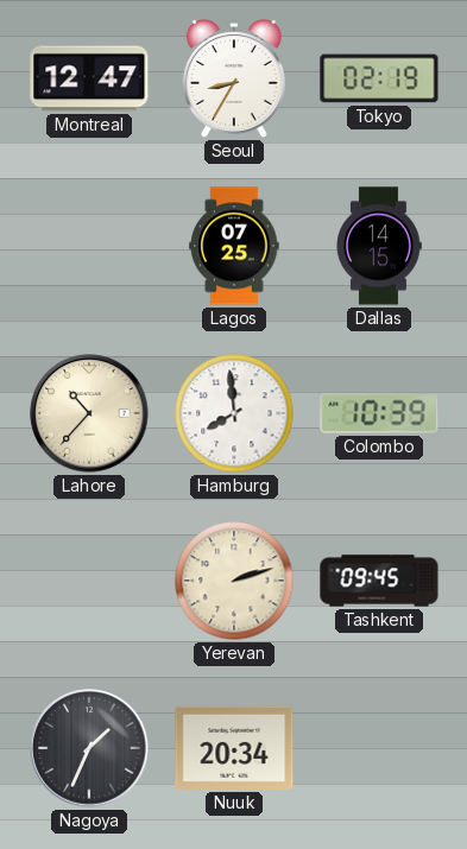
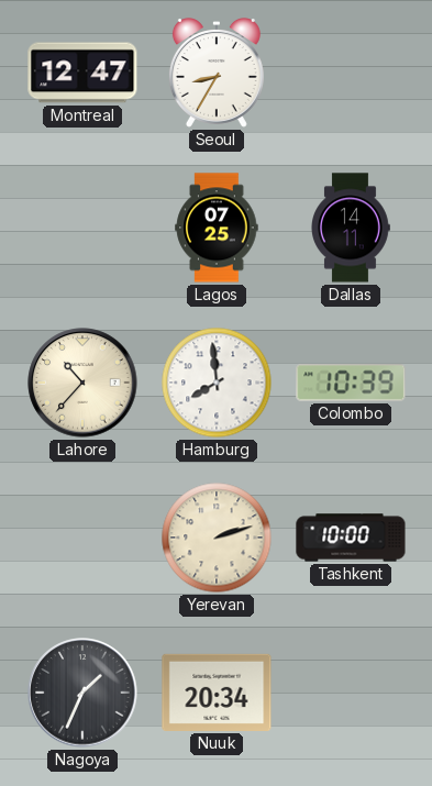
Tokyo: 02:19 -> none
Dallas: 14:15 -> 14:11
Tashkent: 09:45 -> 10:00
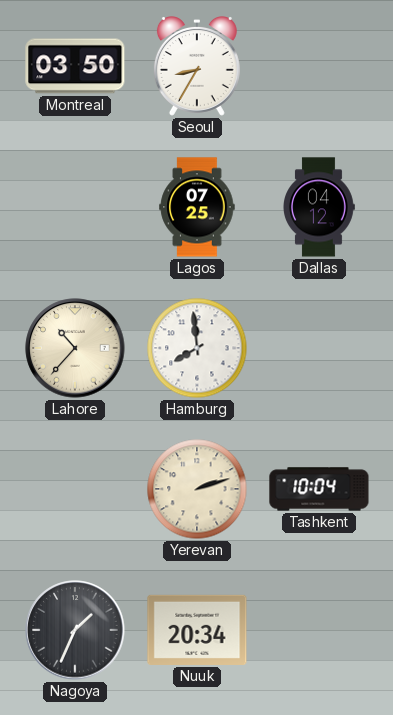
Montreal: 12:47 -> 03:50
Dallas: 14:11 -> 04:12
Colombo: 10:39 -> none
Tashkent: 10:00 -> 10:04
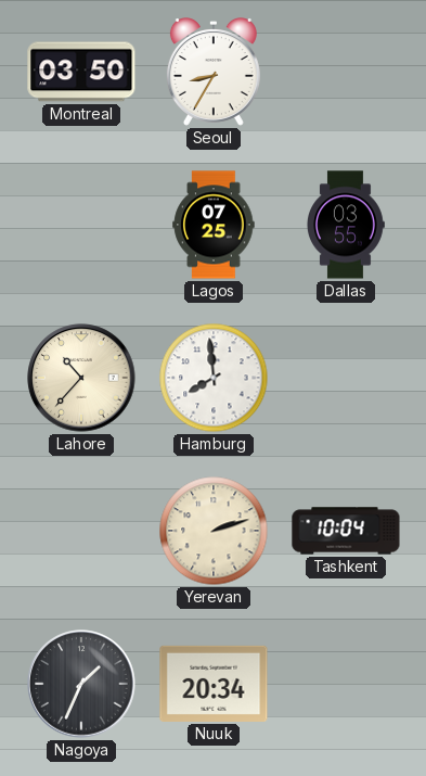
Dallas: 04:12 -> 03:55
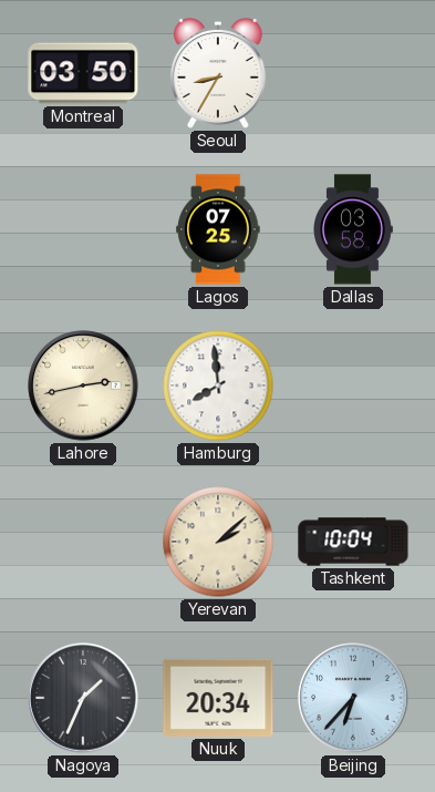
Dallas: 03:55 -> 03:58
Lahore: 10:37 -> 2:43
Yerevan: 2:12 -> 2:08
Beijing: none -> 6:37
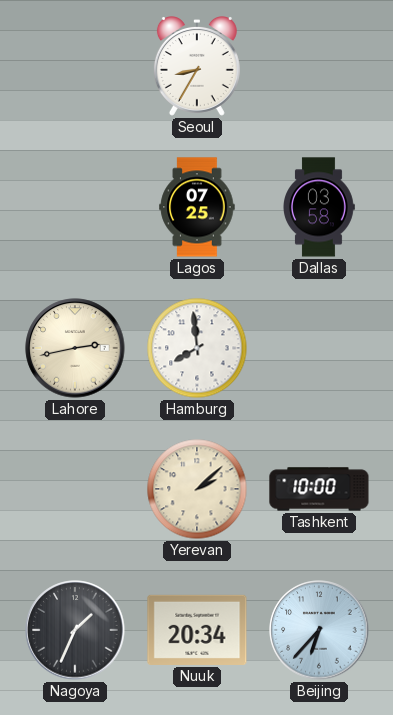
Montreal: 03:50 -> none
Tashkent: 10:04 -> 10:00
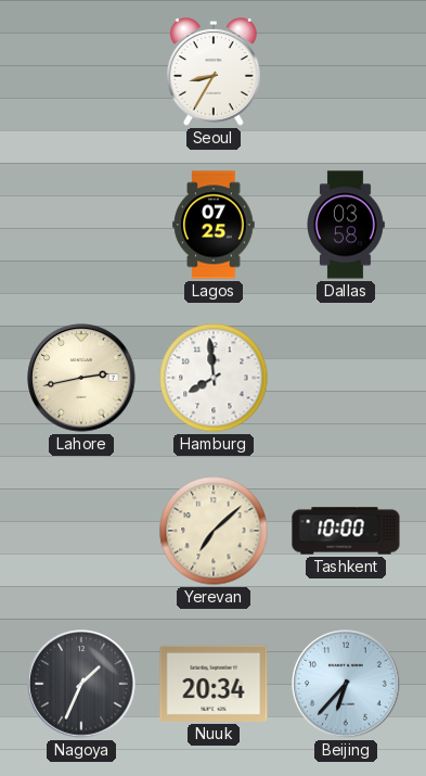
Yerevan: 2:08 -> 7:08
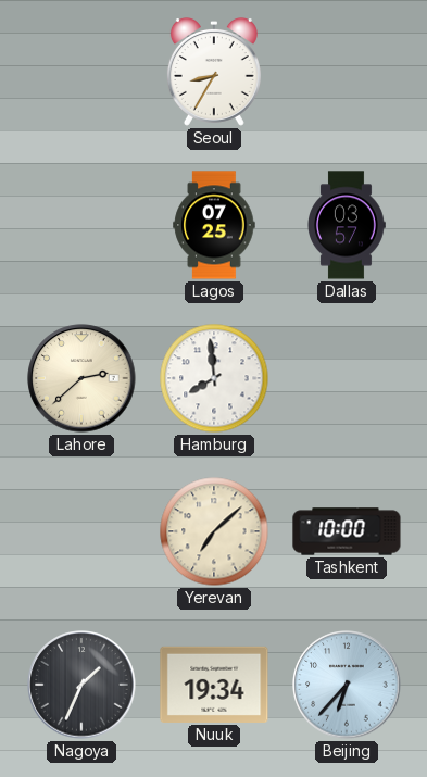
Dallas: 03:58 -> 03:57
Lahore: 2:43 -> 2:38
Nuuk: 20:34 -> 19:34
